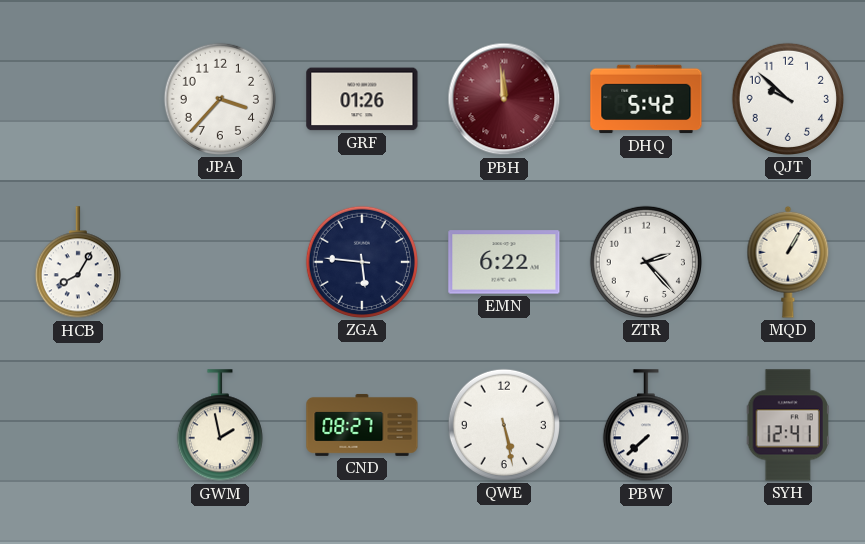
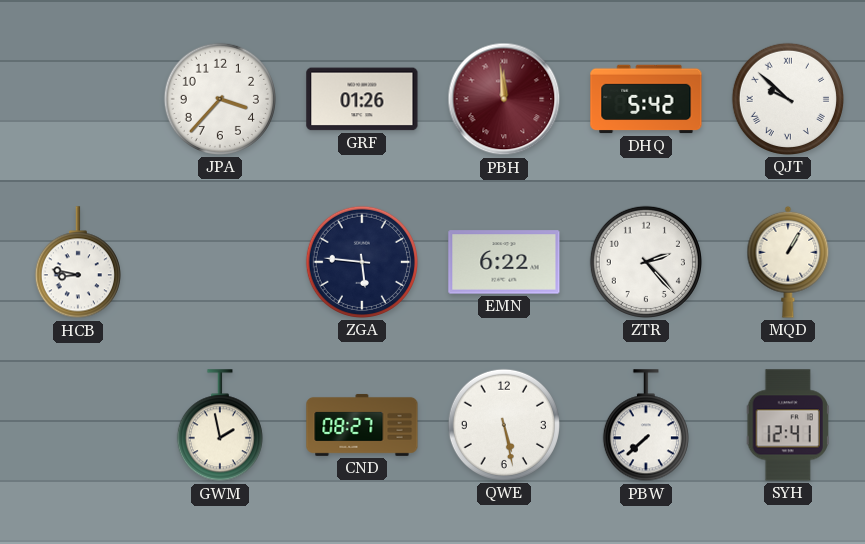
QJT numerals: Arabic -> Roman
HCB: 8:05 -> 8:47
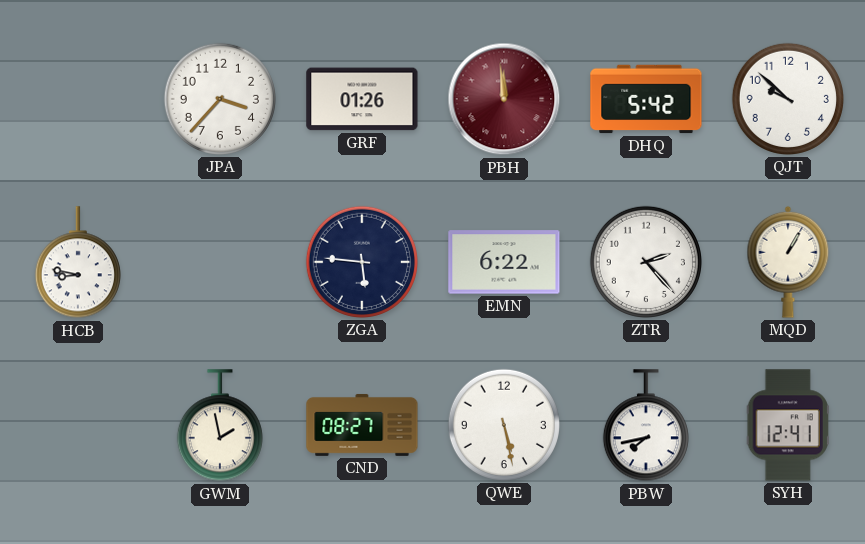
QJT numerals: Roman -> Arabic
PBW: 7:38 -> 7:43
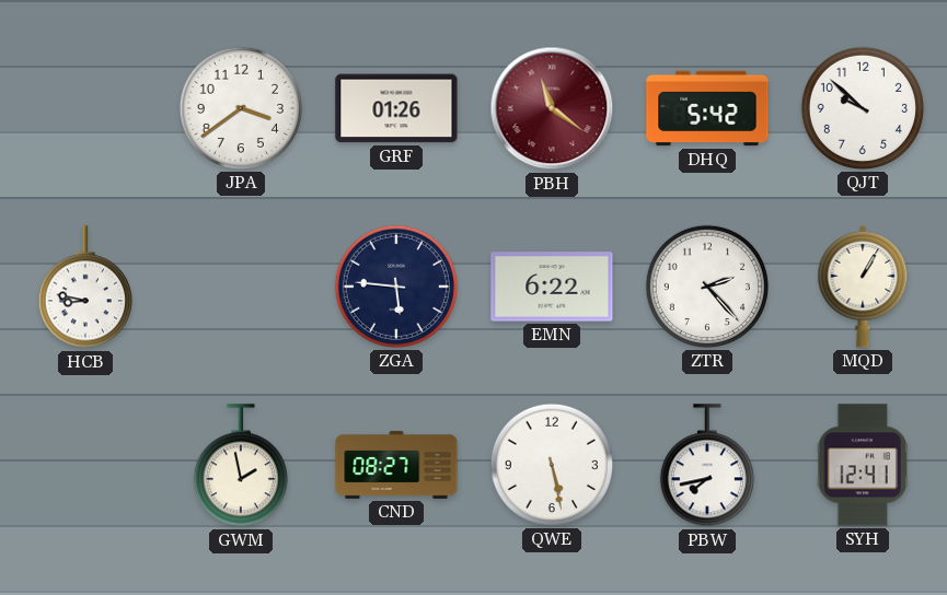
JPA: 3:37 -> 3:39
PBH: 11:59 -> 11:21
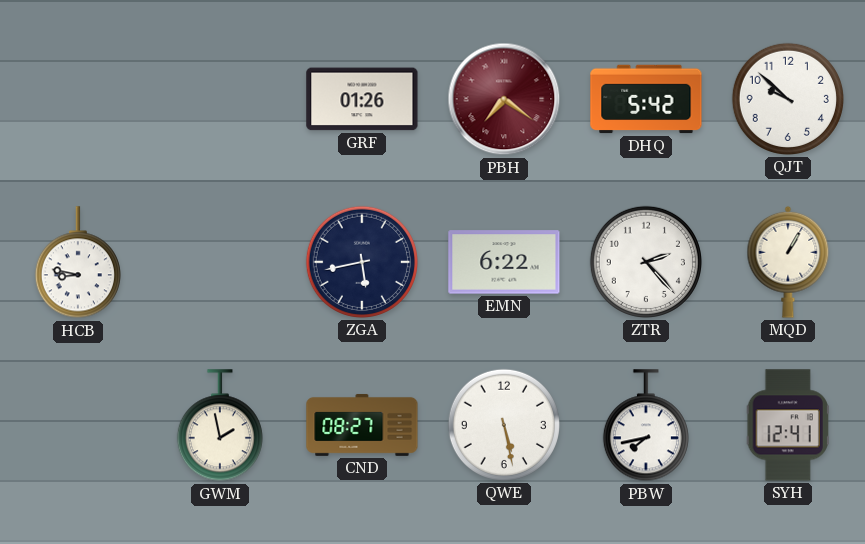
JPA: 3:39 -> none
PBH: 11:21 -> 7:21
ZGA: 5:46 -> 5:43
